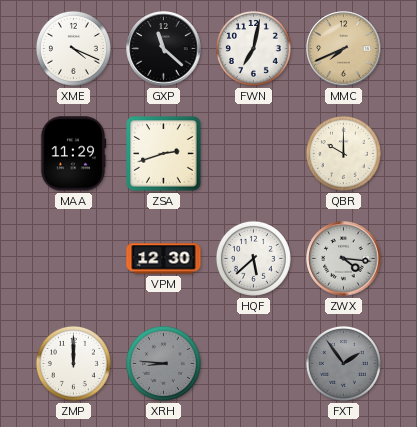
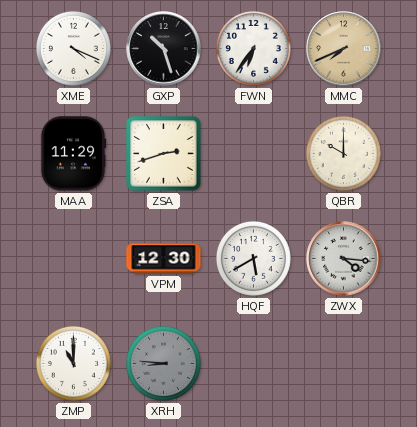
GXP: 11:22 -> 10:27
FWN: 7:02 -> 6:36
HQF: 5:38 -> 5:40
ZMP: 12:00 -> 11:00
FXT: 1:54 -> none
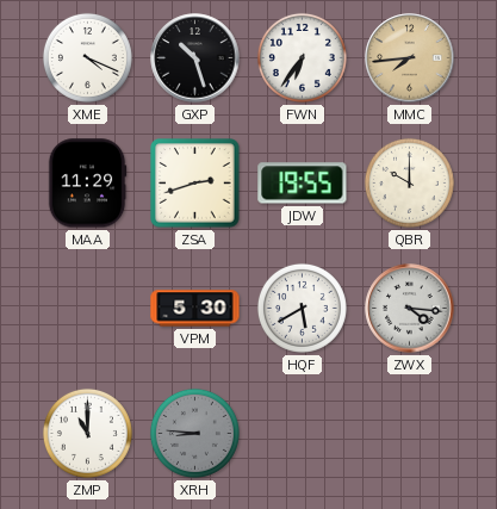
MMC: 7:41 -> 7:44
JDW: none -> 19:55
VPM: 12:30 -> 5:30
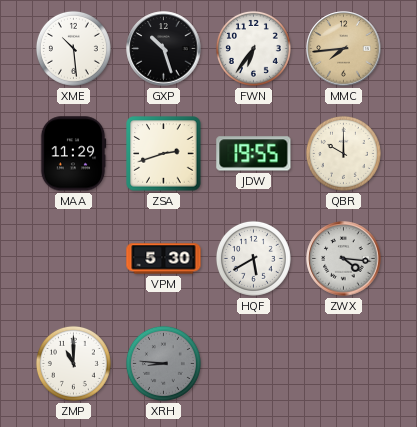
XME: 4:19 -> 10:29
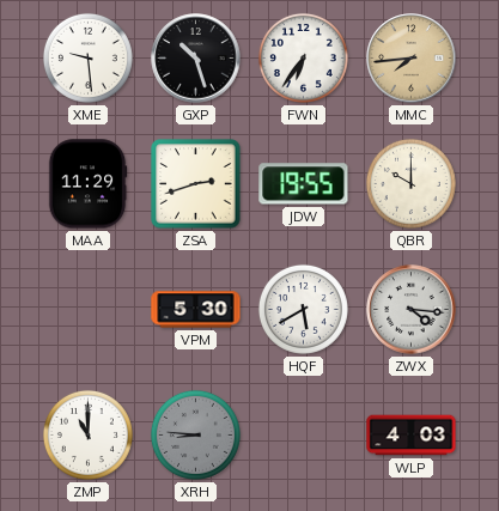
XME: 10:29 -> 9:29
WLP: none -> 4:03
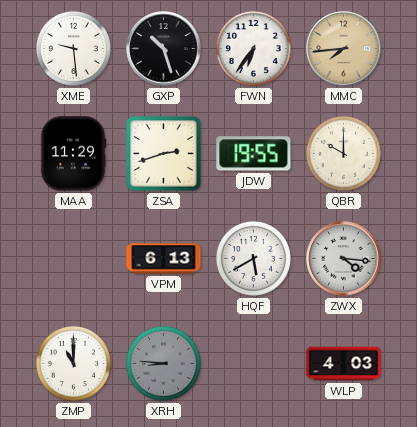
VPM: 5:30 -> 6:13
